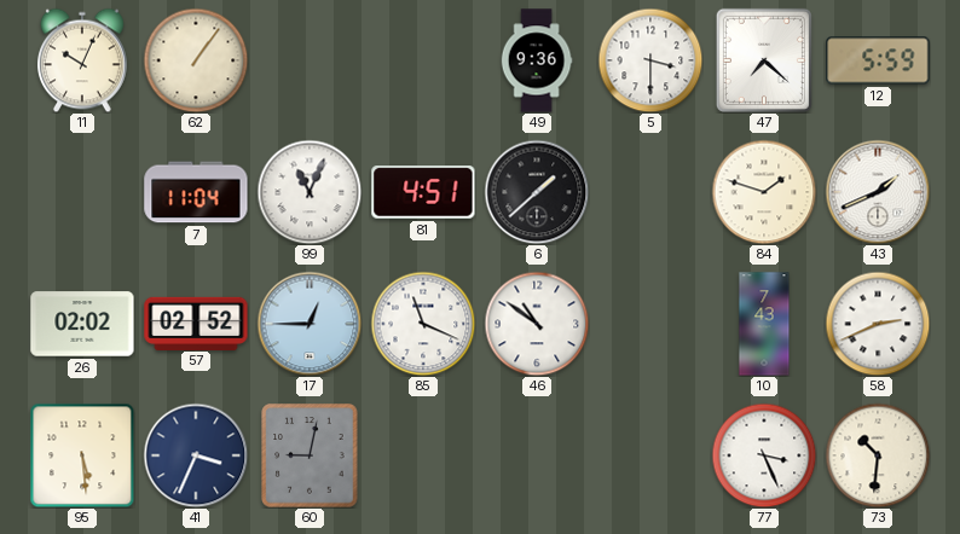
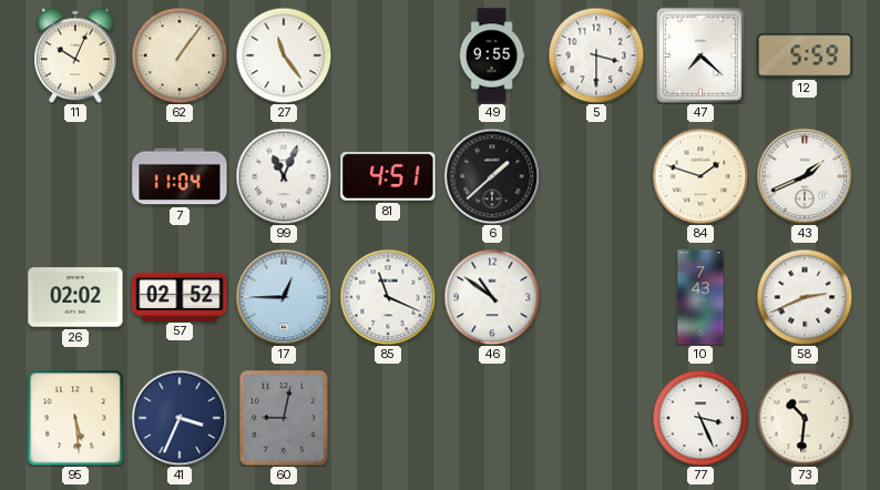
27: none -> 11:24
49: 9:36 -> 9:55
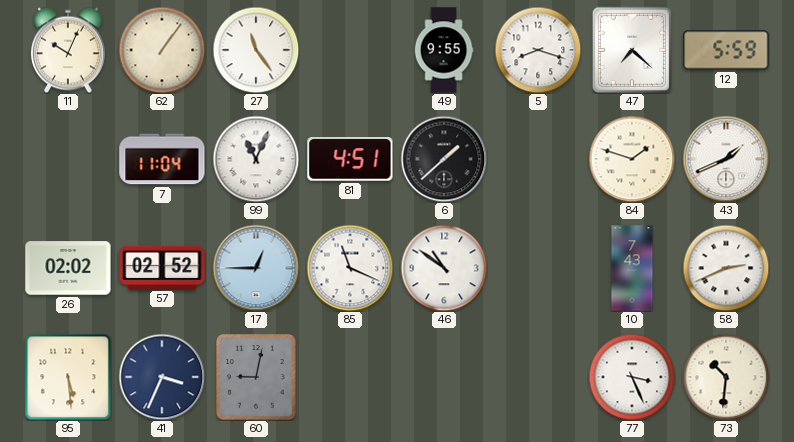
5: 3:30 -> 8:18
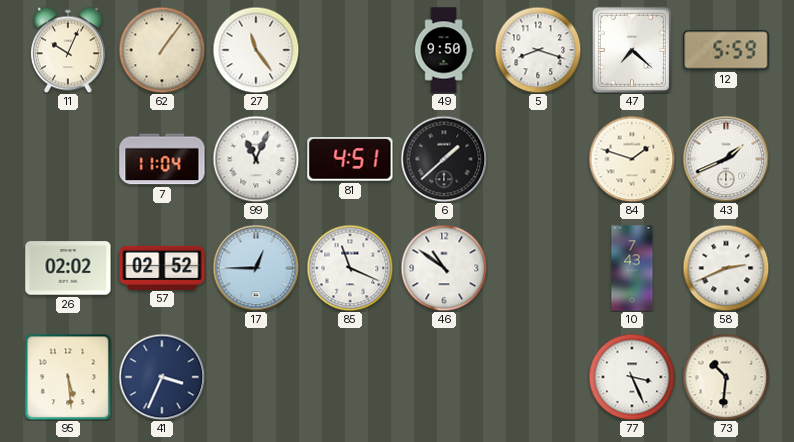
49: 9:55 -> 9:50
60: 9:02 -> none
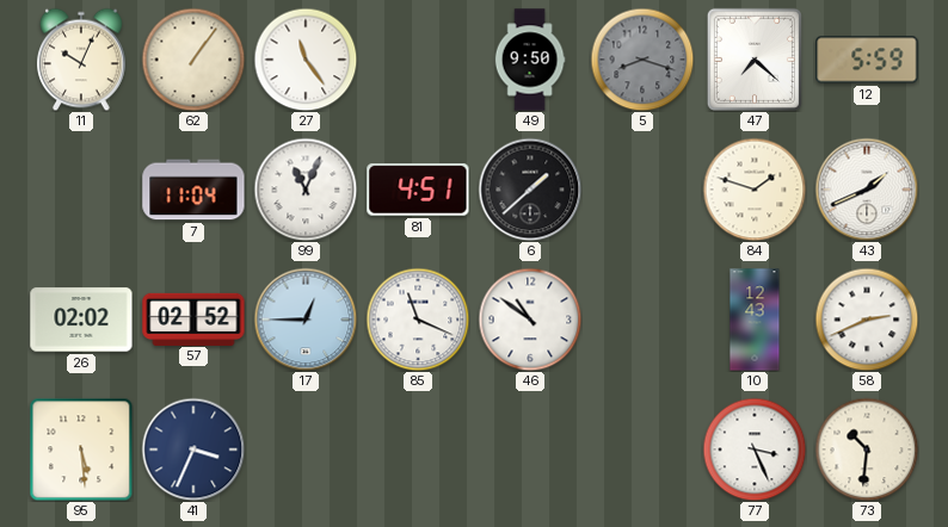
5 dial: white -> grey
10: 7:43 -> 12:43
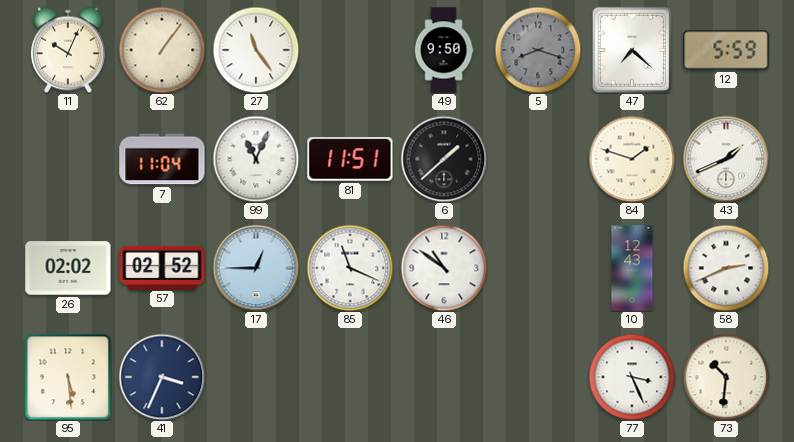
81: 4:51 -> 11:51
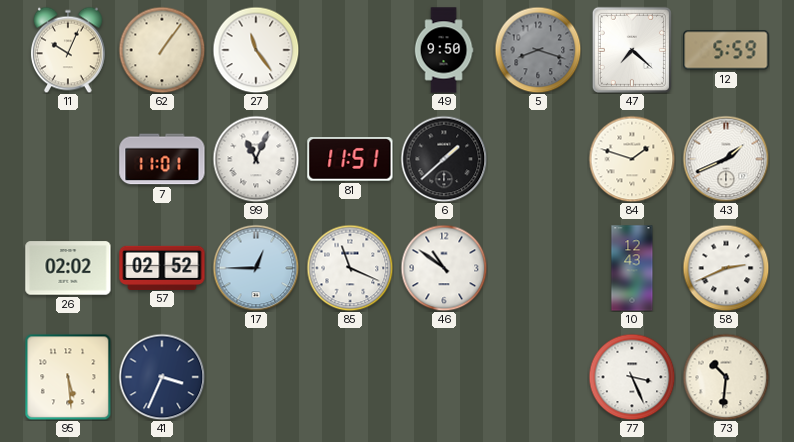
7: 11:04 -> 11:01
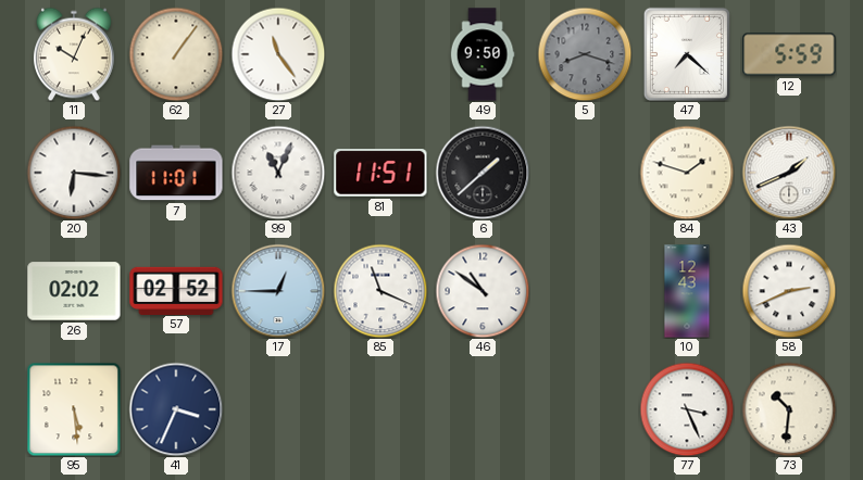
20: none -> 6:16
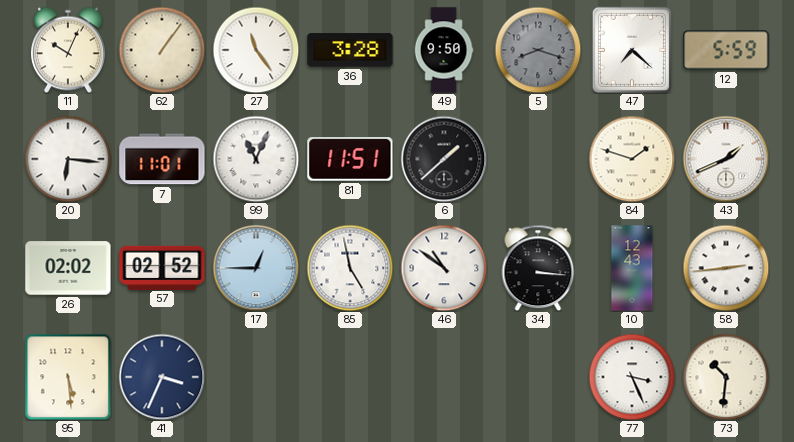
36: none -> 3:28
85: 11:19 -> 4:58
34: none -> 3:16
58: 2:41 -> 2:44
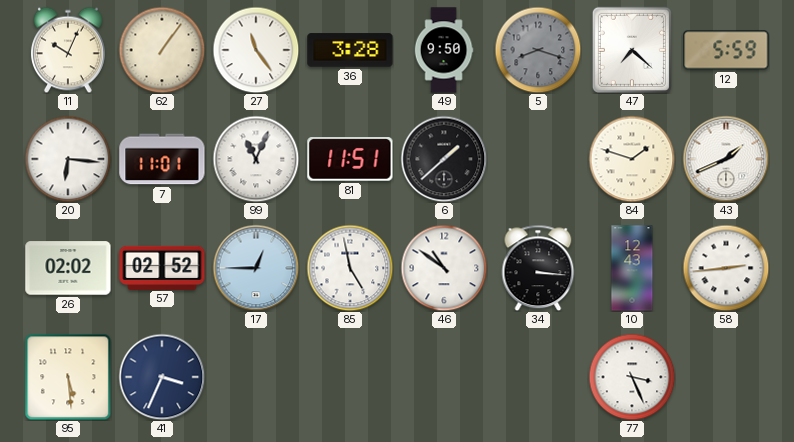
73: 10:31 -> none
